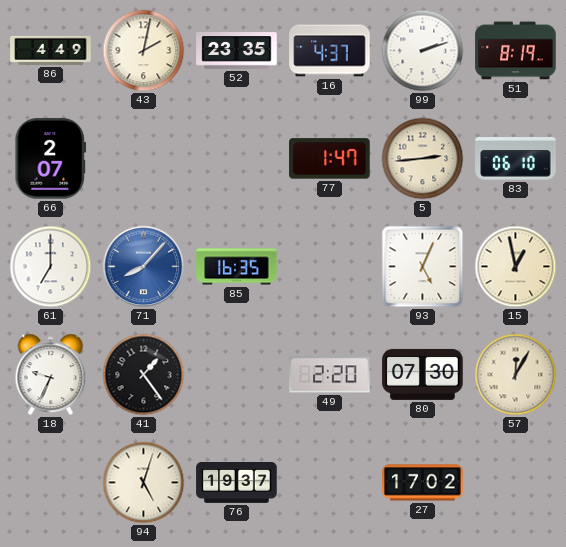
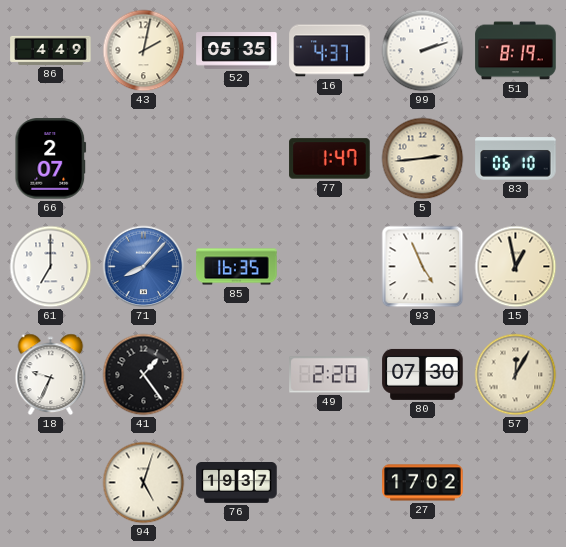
52: 23:35 -> 05:35
93: 5:04 -> 4:56
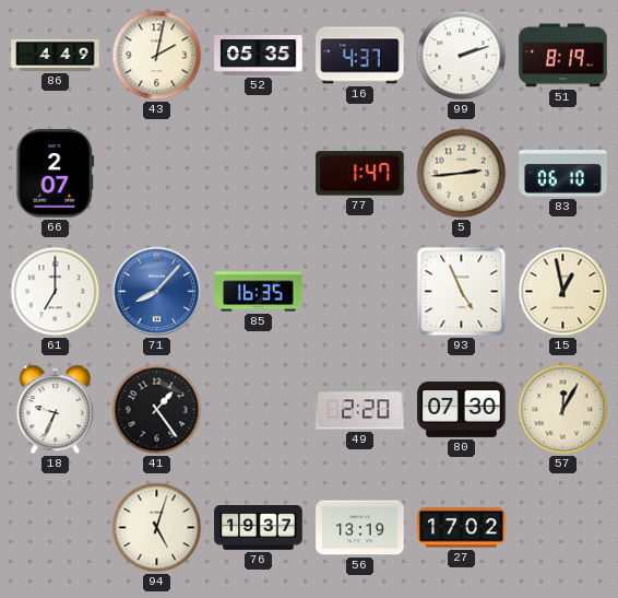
56: none -> 13:19
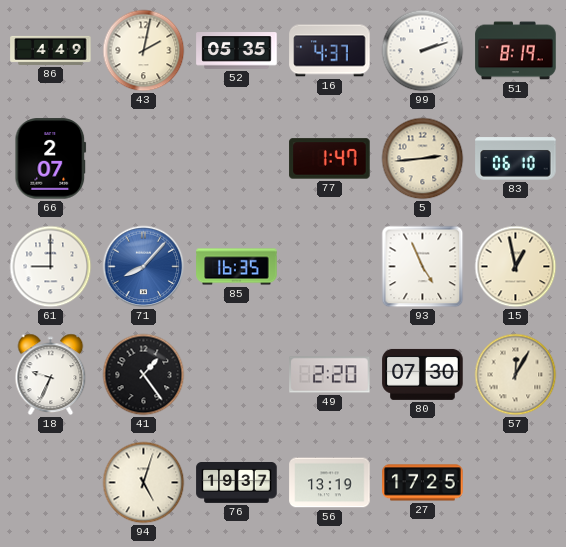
61: 7:00 -> 9:00
27: 17:02 -> 17:25
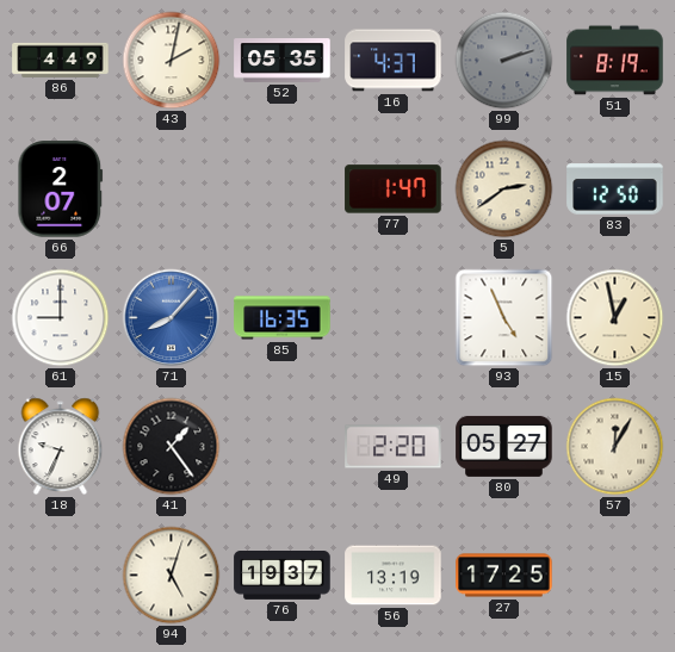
99 dial: white -> grey
5: 2:44 -> 2:39
83: 06:10 -> 12:50
80: 07:30 -> 05:27
